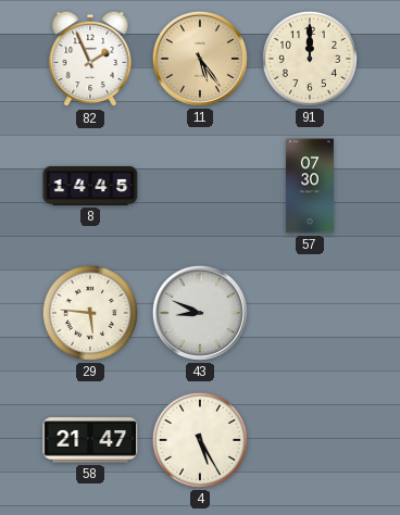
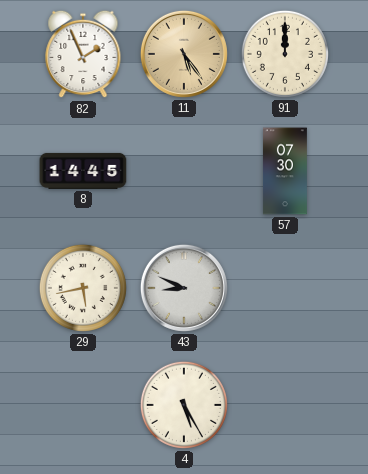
29: 5:46 -> 5:43
58: 21:47 -> none
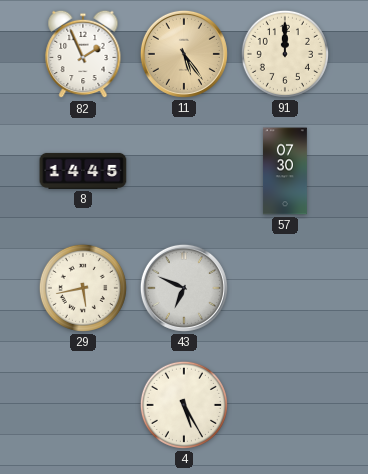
43: 8:49 -> 6:49
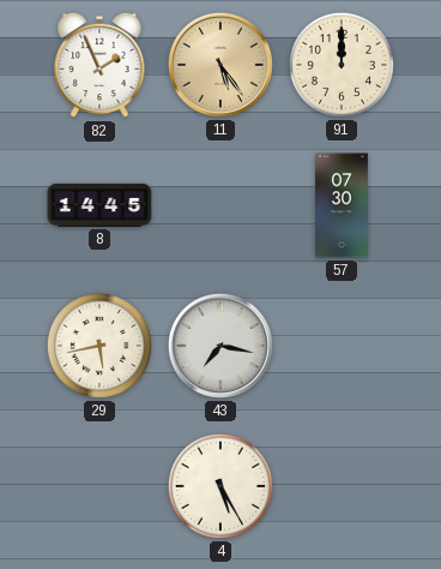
43: 6:49 -> 7:17
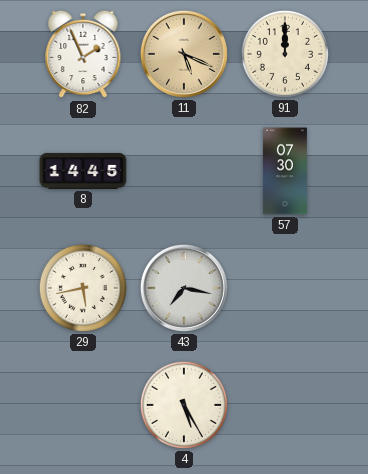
11: 5:24 -> 5:19
